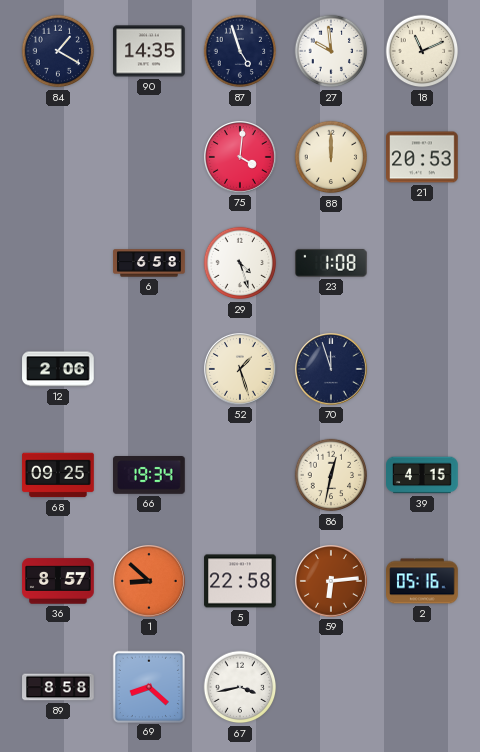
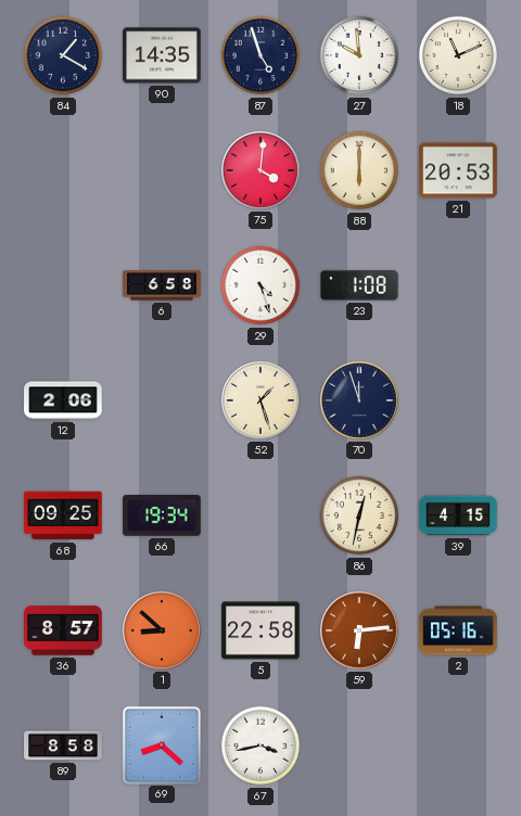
88: 12:00 -> 6:00
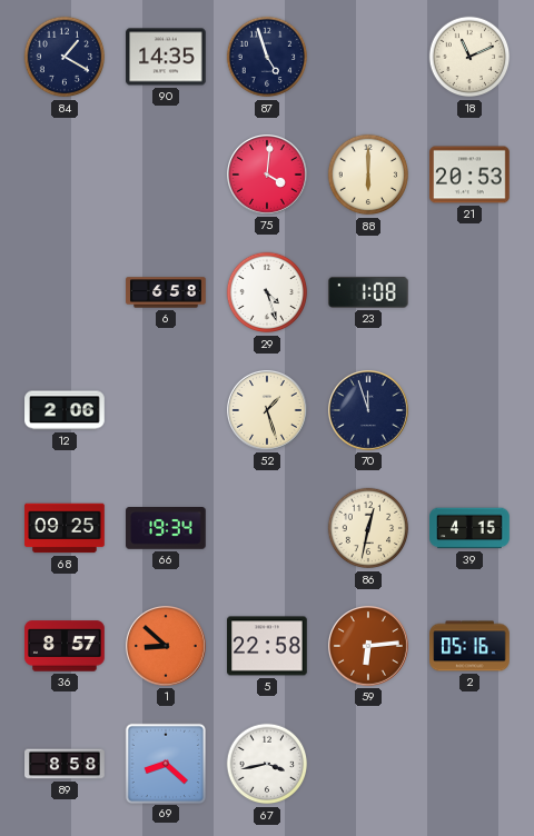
27: 9:59 -> none
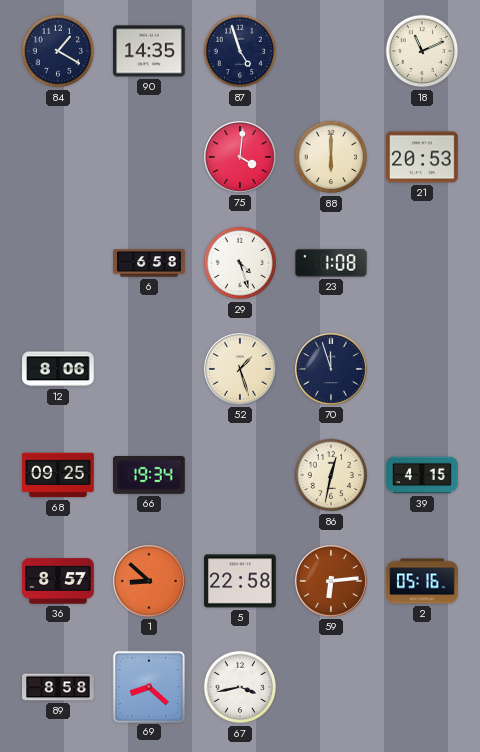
12: 2:06 -> 8:06
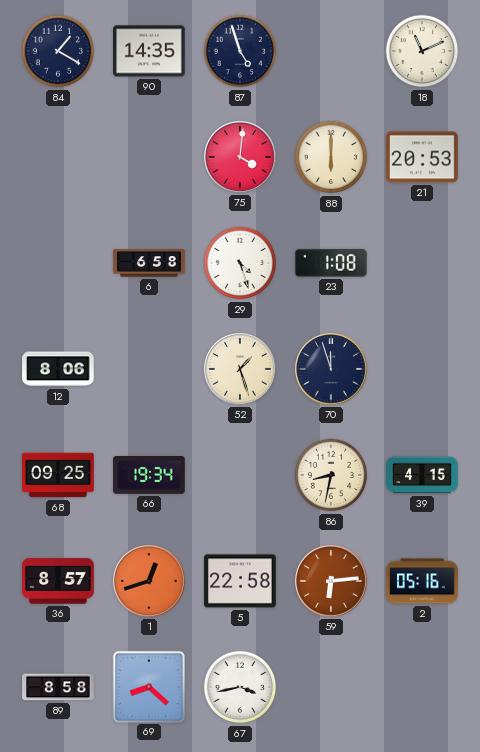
86: 12:32 -> 8:32
1: 8:52 -> 12:42
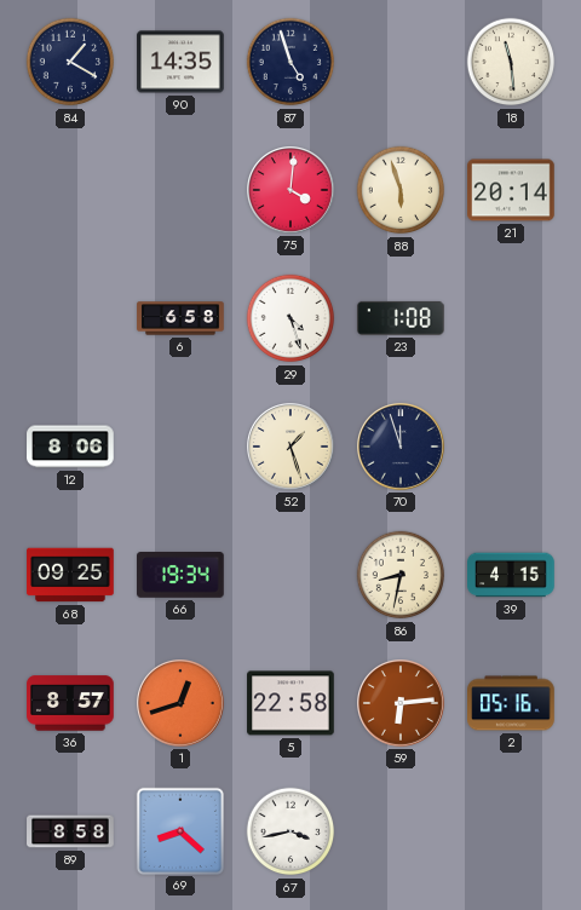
18: 11:11 -> 11:29
88: 6:00 -> 5:57
21: 20:53 -> 20:14
